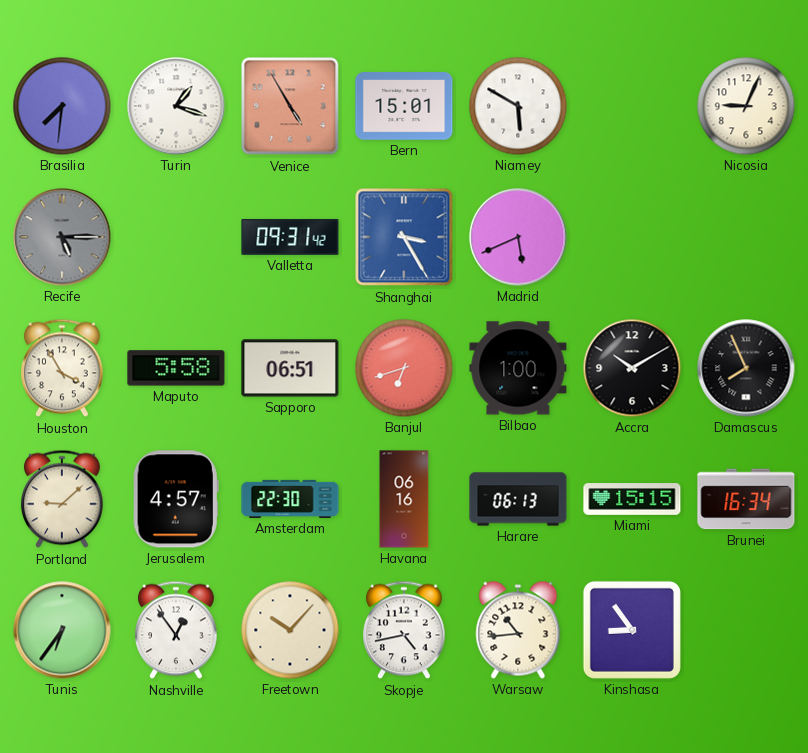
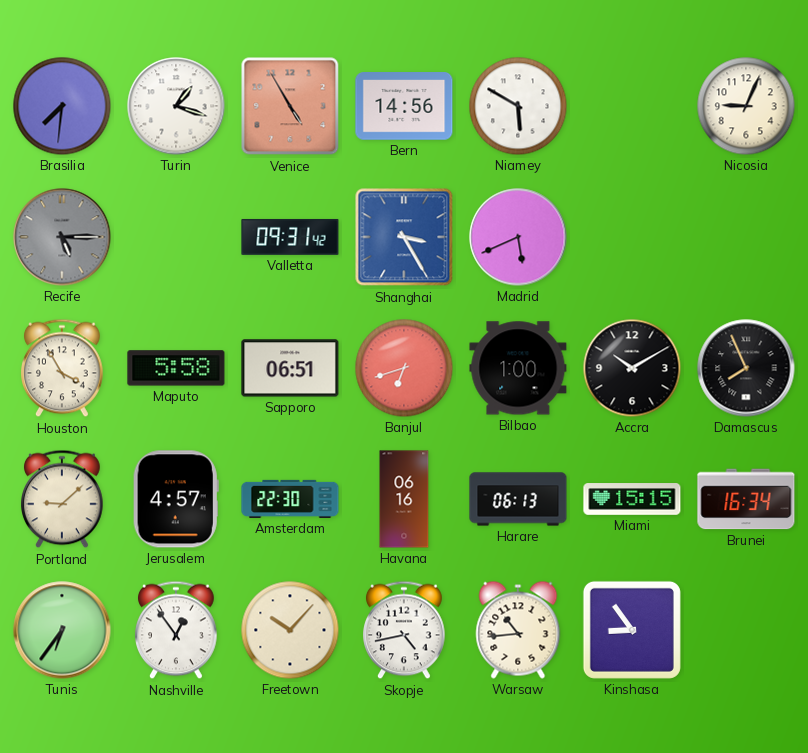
Bern: 15:01 -> 14:56
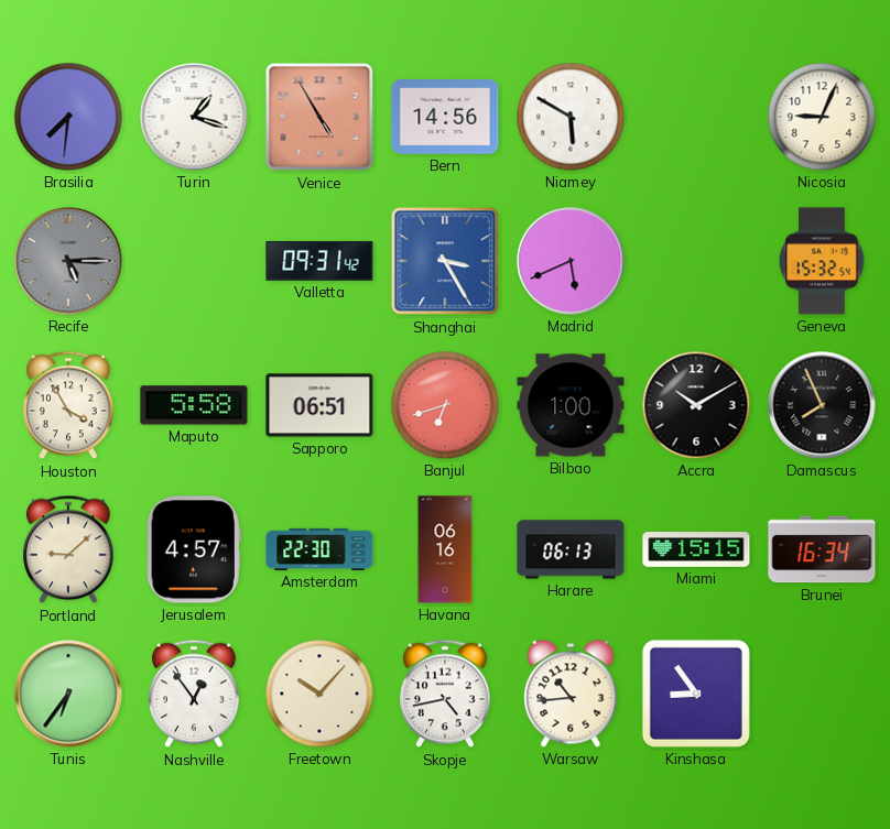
Geneva: none -> 15:32
